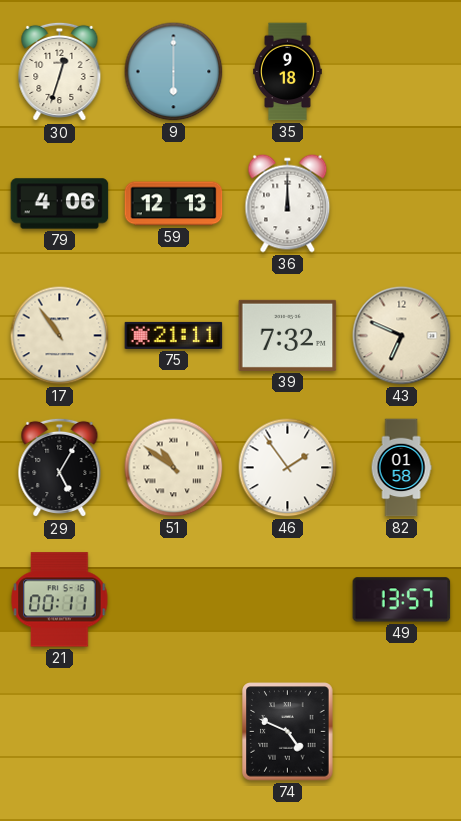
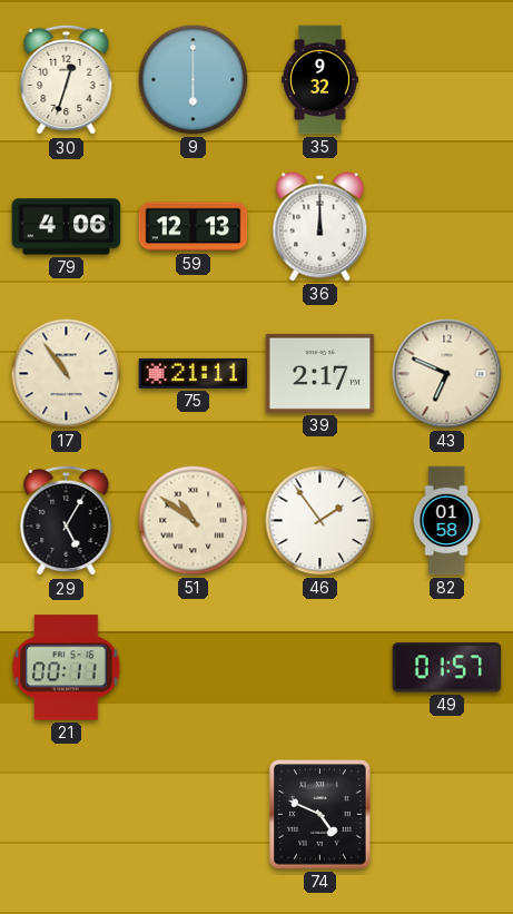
35: 9:18 -> 9:32
39: 7:32 -> 2:17
49: 13:57 -> 01:57
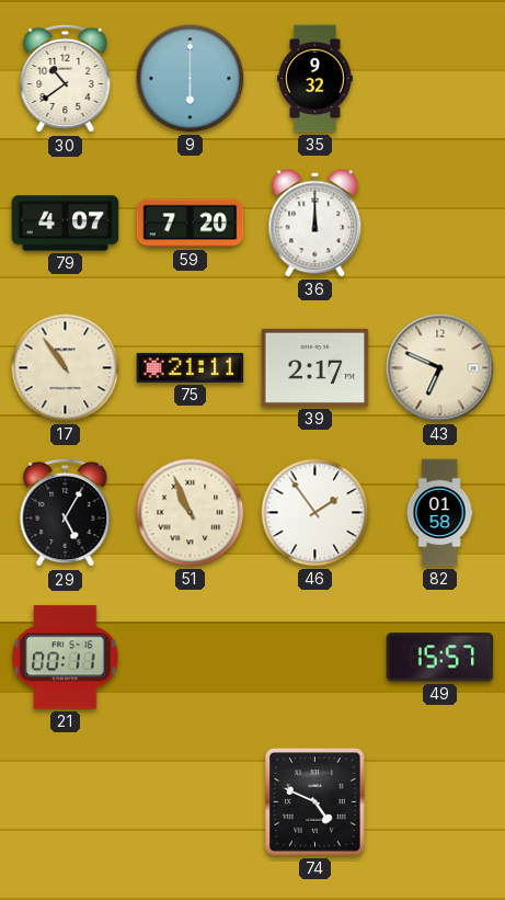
30: 12:33 -> 10:39
79: 4:06 -> 4:07
59: 12:13 -> 7:20
51: 10:51 -> 10:56
49: 01:57 -> 15:57
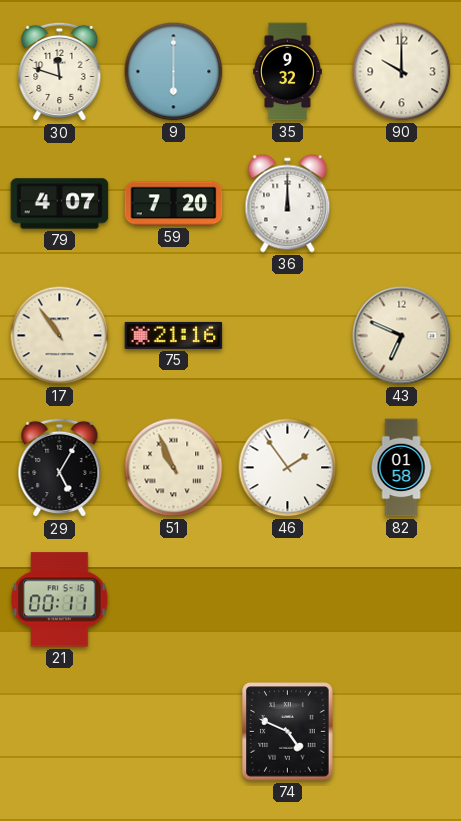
30: 10:39 -> 11:48
90: none -> 10:00
75: 21:11 -> 21:16
39: 2:17 -> none
49: 15:57 -> none
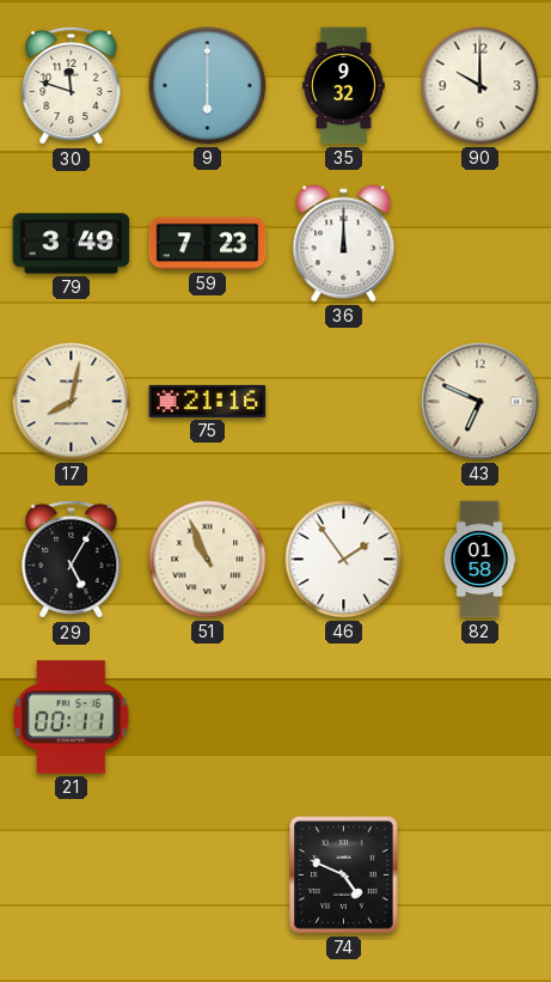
79: 4:07 -> 3:49
59: 7:20 -> 7:23
17: 10:54 -> 8:02
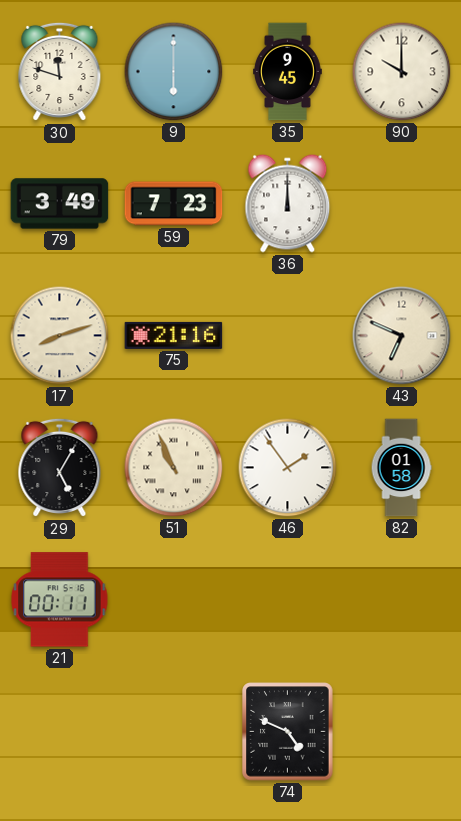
35: 9:32 -> 9:45
17: 8:02 -> 8:12
